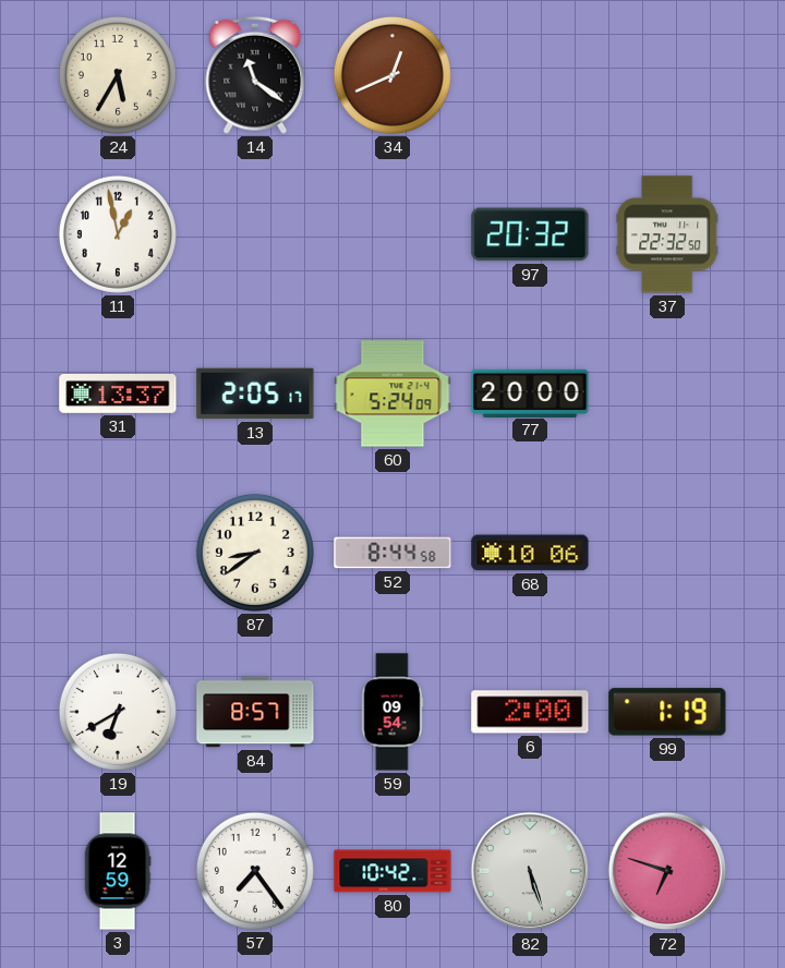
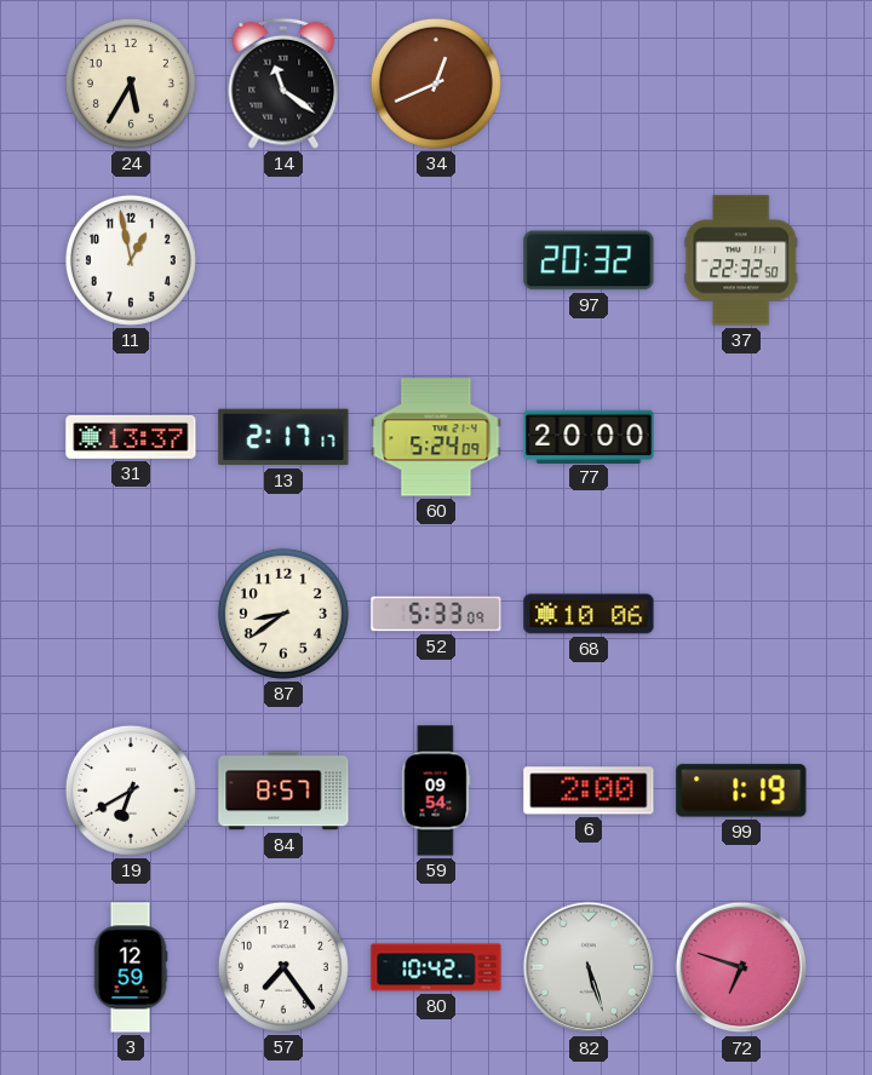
13: 2:05 -> 2:17
52: 8:44 -> 5:33
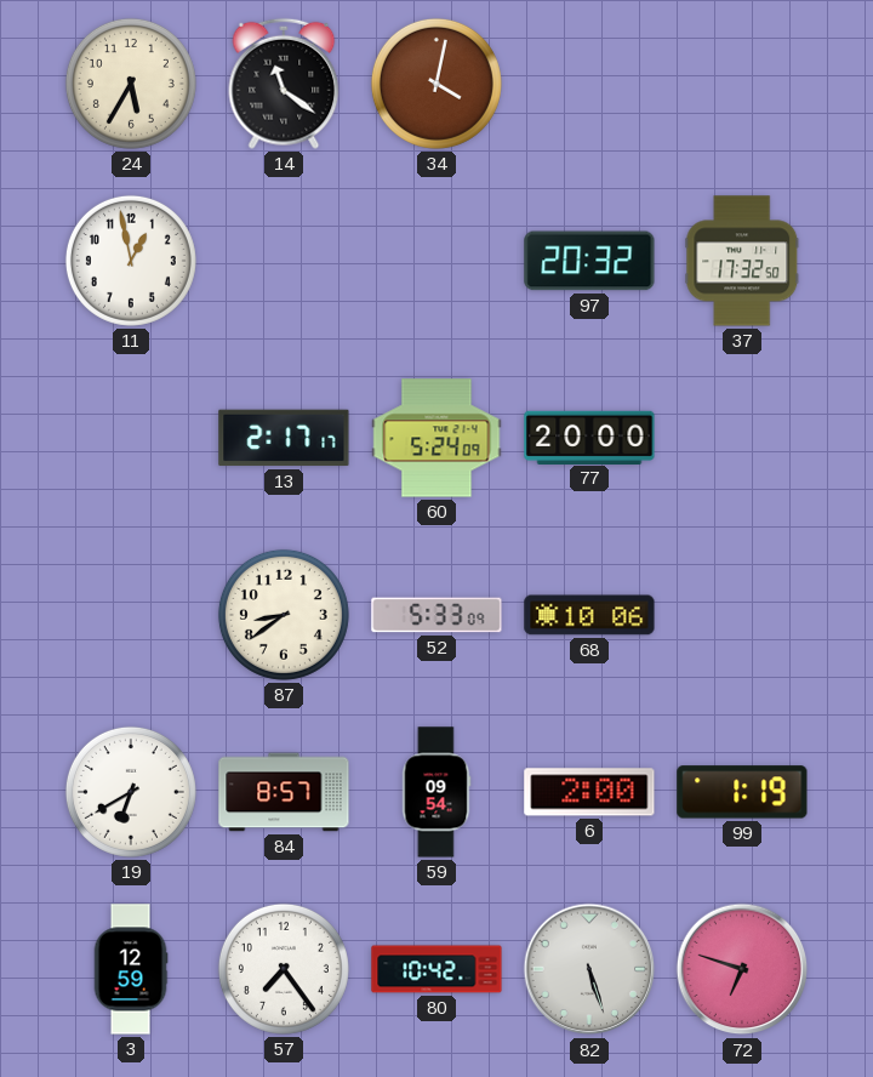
34: 12:41 -> 4:02
37: 22:32 -> 17:32
31: 13:37 -> none
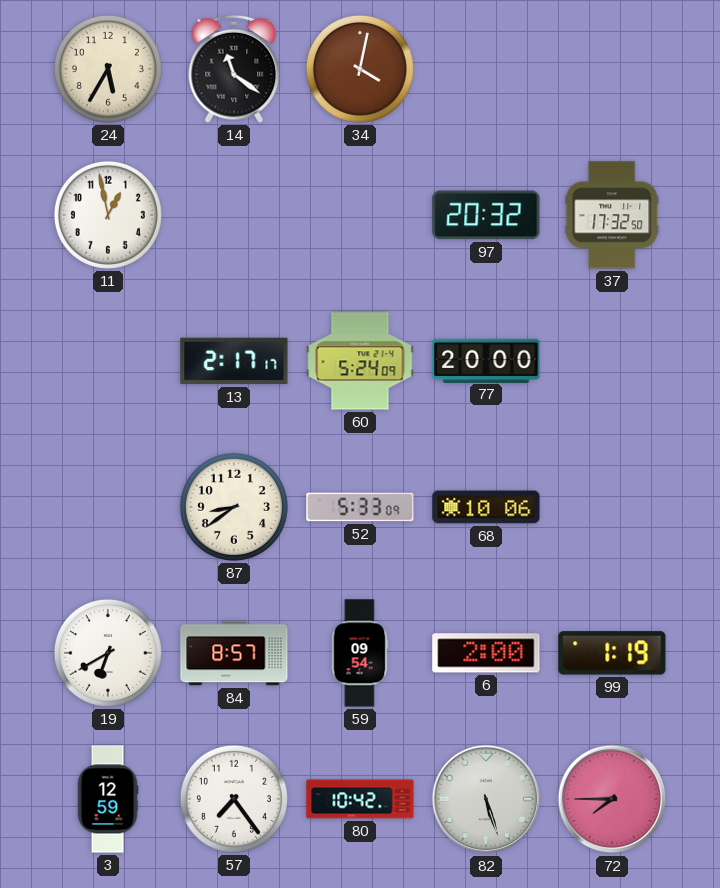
72: 6:48 -> 7:45
